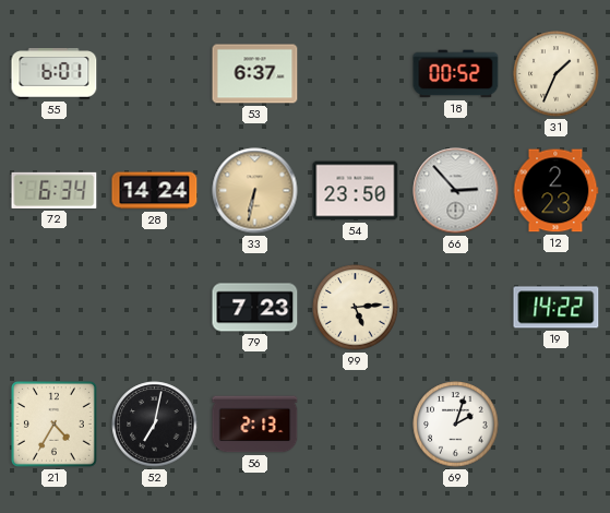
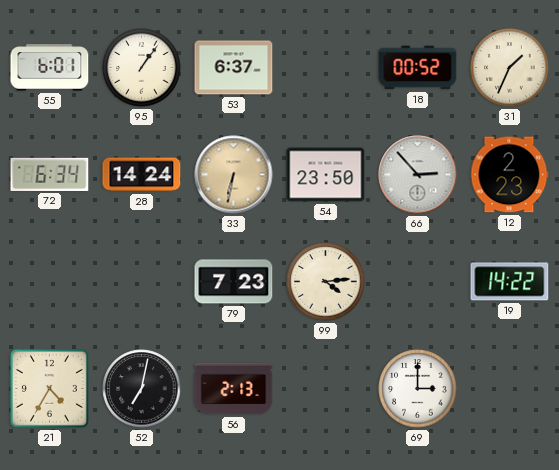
95: none -> 1:06
99: 5:14 -> 4:14
69: 2:03 -> 3:00
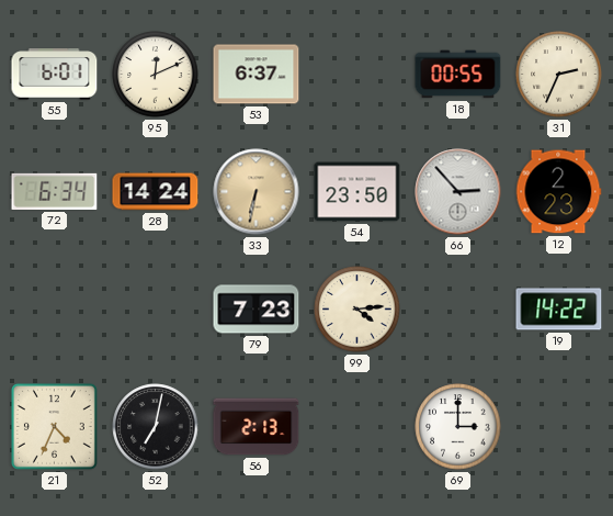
95: 1:06 -> 12:11
18: 00:52 -> 00:55
31: 1:34 -> 2:34
21: 4:35 -> 4:34
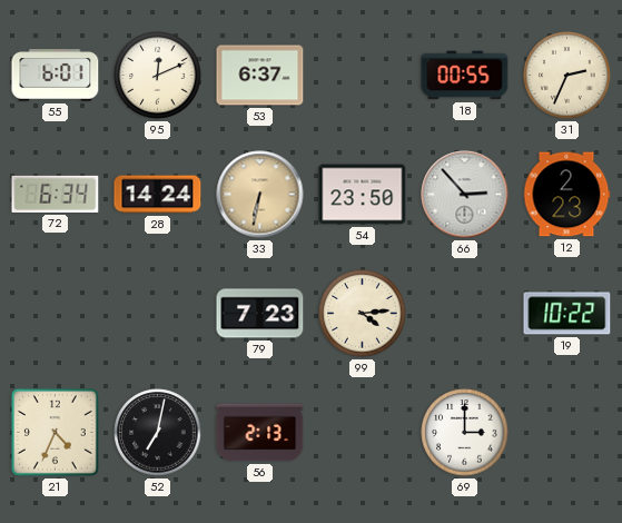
19: 14:22 -> 10:22
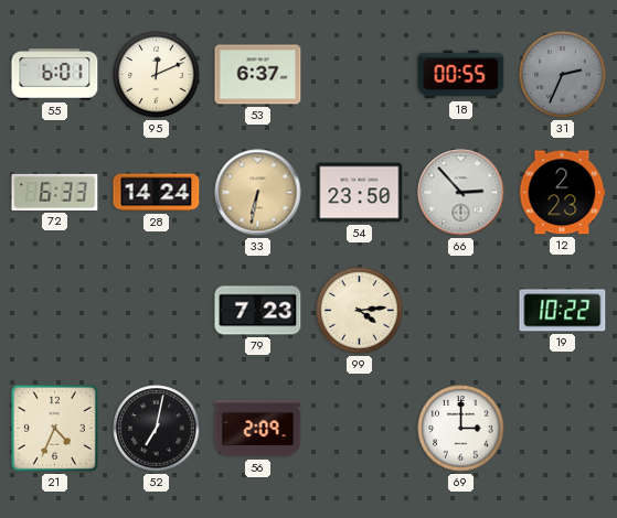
31 dial: cream -> grey
72: 6:34 -> 6:33
56: 2:13 -> 2:09
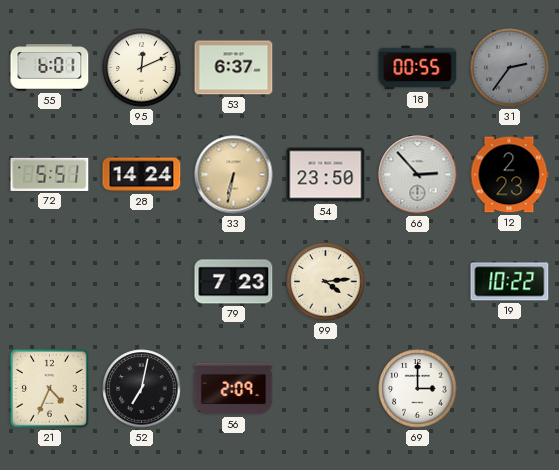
31: 2:34 -> 2:36
72: 6:33 -> 5:51
